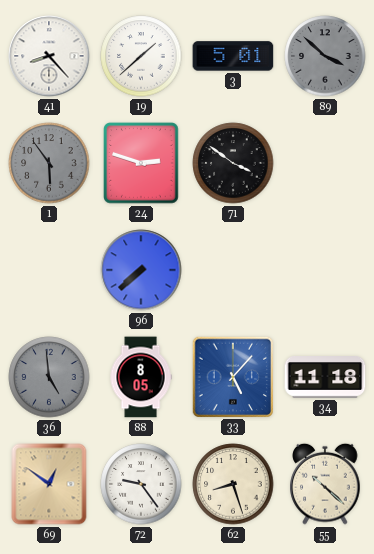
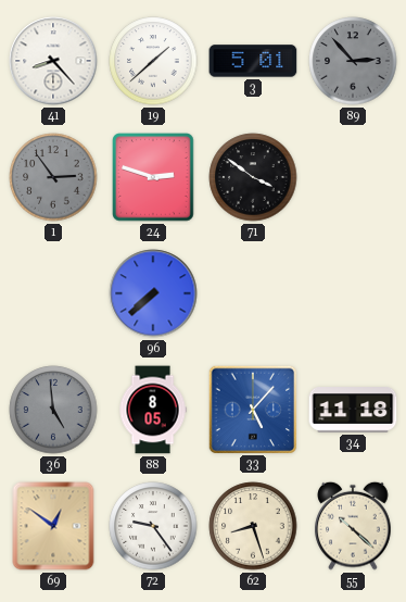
89: 3:52 -> 2:53
1: 5:54 -> 2:54
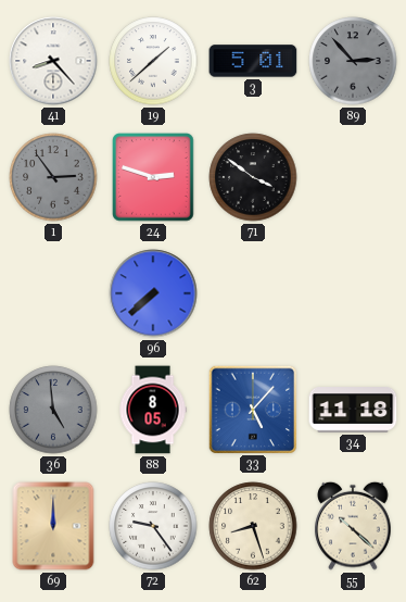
69: 12:51 -> 12:00
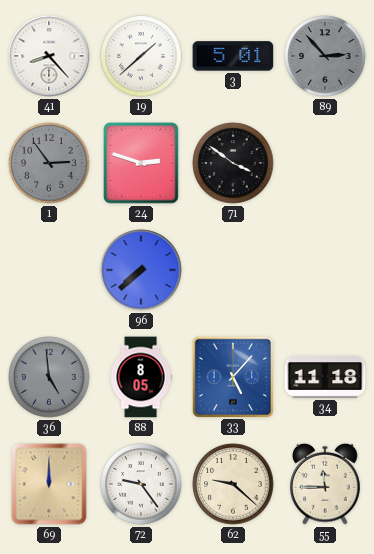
62: 8:27 -> 9:22
55: 10:22 -> 11:45
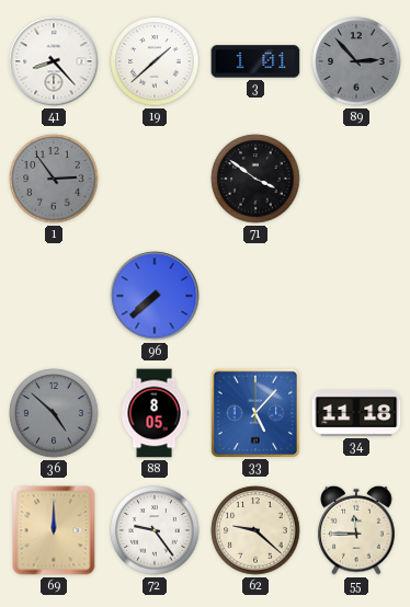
3: 5:01 -> 1:01
24: 2:48 -> none
36: 4:59 -> 4:52
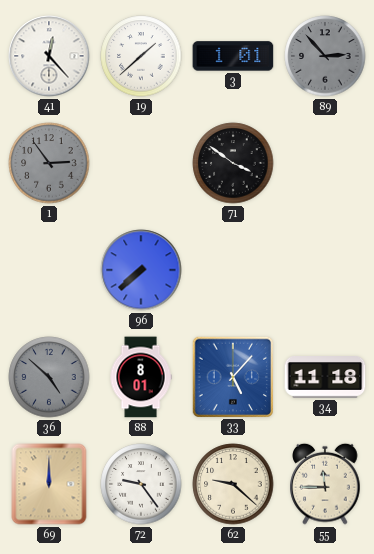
41: 8:23 -> 12:23
88: 8:05 -> 8:01
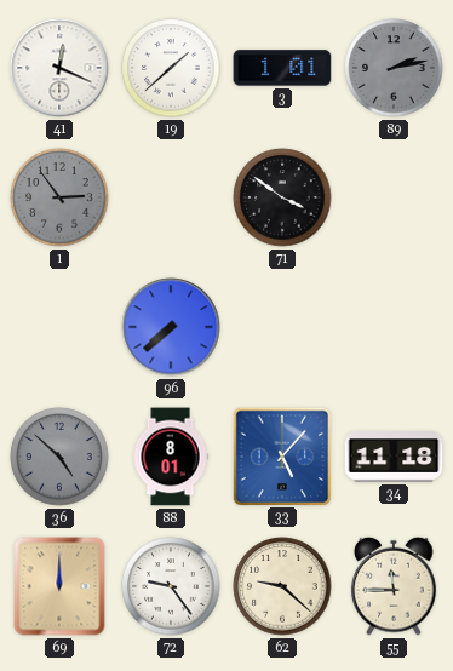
41: 12:23 -> 12:19
89: 2:53 -> 2:13
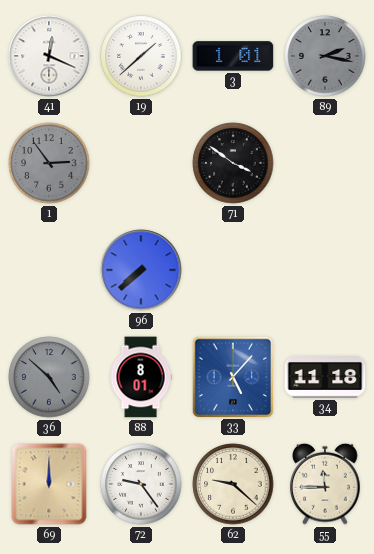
89: 2:13 -> 2:17
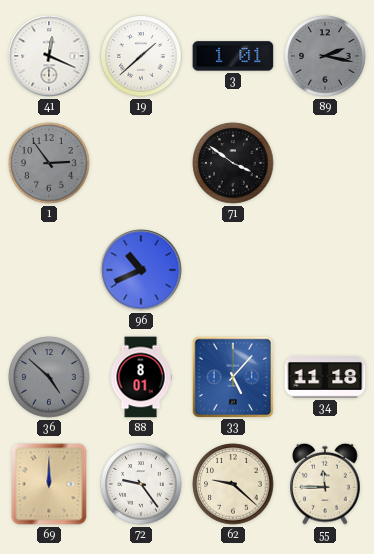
96: 7:38 -> 10:41
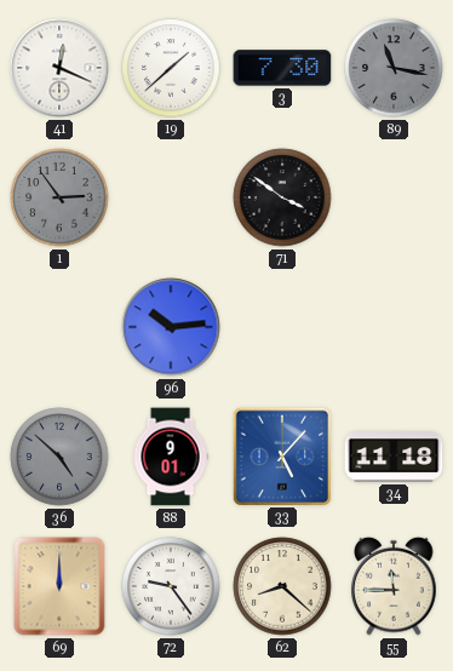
3: 1:01 -> 7:30
89: 2:17 -> 11:17
96: 10:41 -> 10:14
88: 8:01 -> 9:01
62: 9:22 -> 8:22
